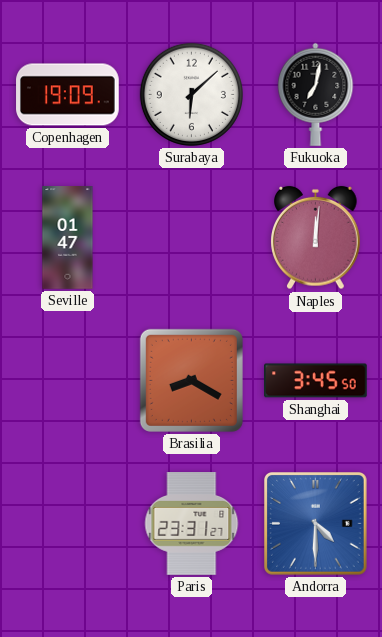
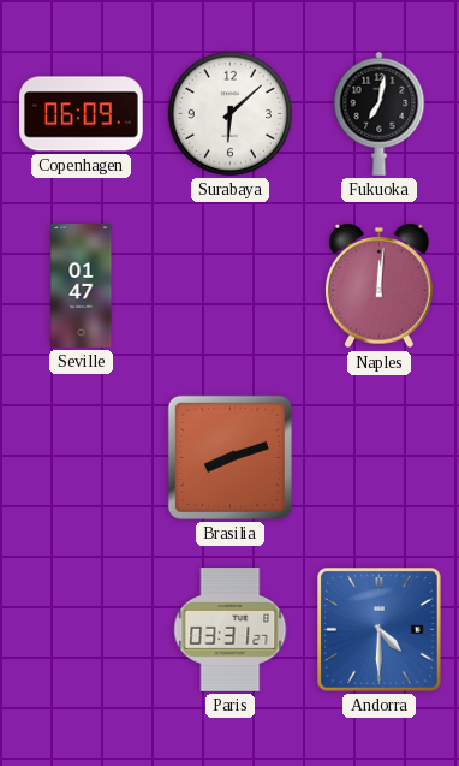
Copenhagen: 19:09 -> 06:09
Brasilia: 8:20 -> 8:12
Shanghai: 3:45 -> none
Paris: 23:31 -> 03:31
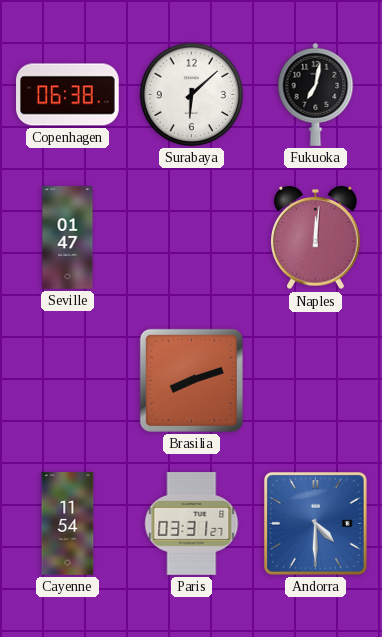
Copenhagen: 06:09 -> 06:38
Cayenne: none -> 11:54
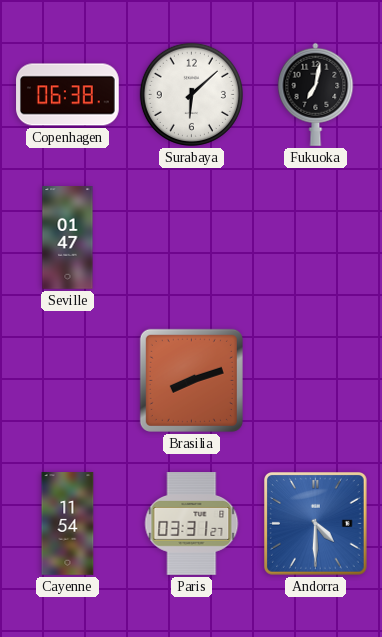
Naples: 12:01 -> none
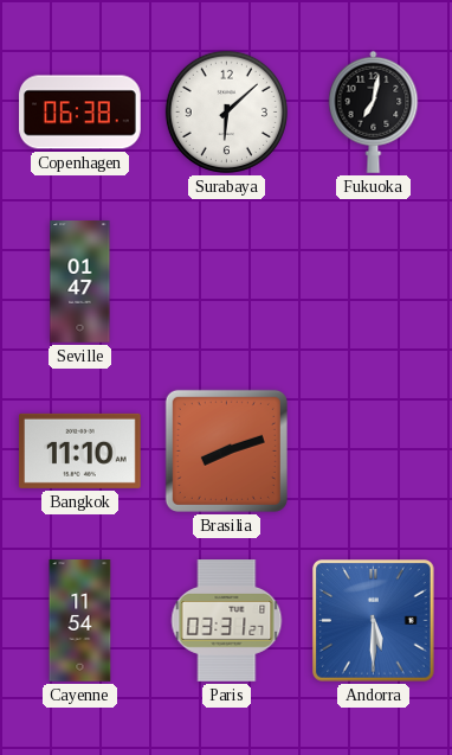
Bangkok: none -> 11:10
Andorra: 4:30 -> 5:30
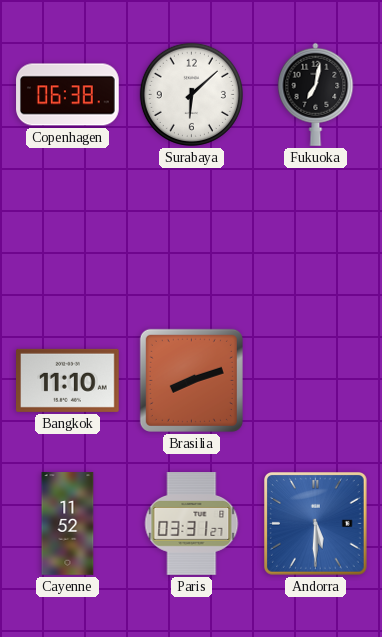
Seville: 01:47 -> none
Cayenne: 11:54 -> 11:52
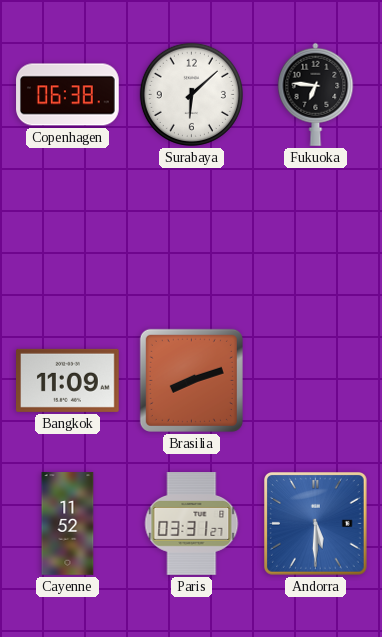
Fukuoka: 7:02 -> 6:46
Bangkok: 11:10 -> 11:09
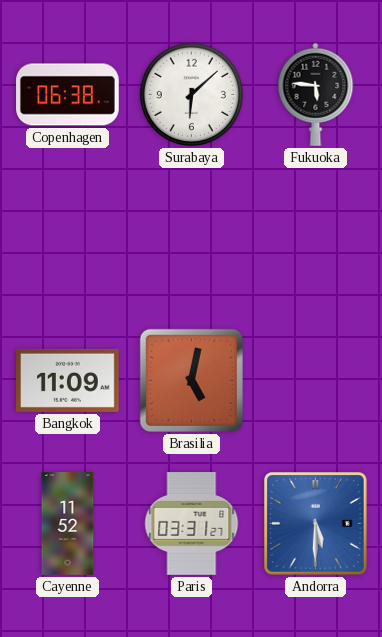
Fukuoka: 6:46 -> 5:46
Brasilia: 8:12 -> 5:02
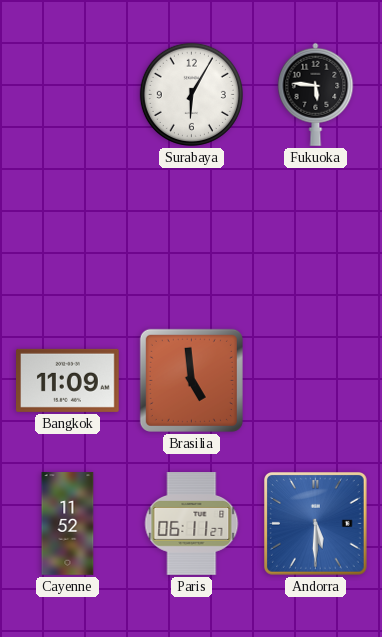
Copenhagen: 06:38 -> none
Surabaya: 6:08 -> 6:05
Brasilia: 5:02 -> 4:59
Paris: 03:31 -> 06:11
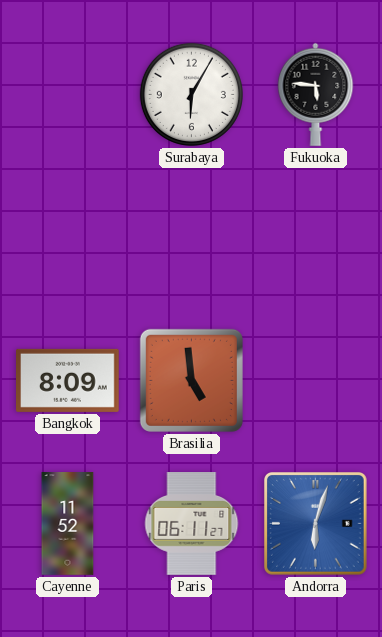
Bangkok: 11:09 -> 8:09
Andorra: 5:30 -> 6:03
